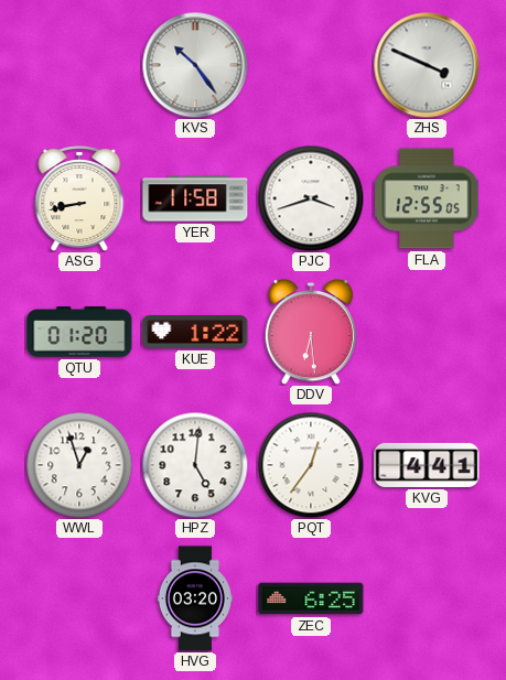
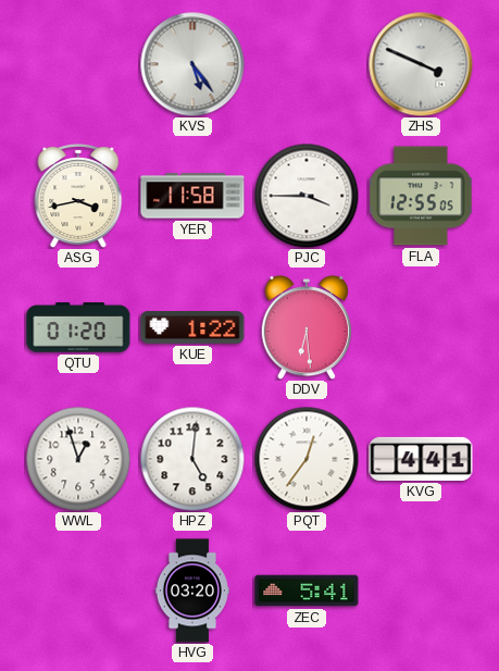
KVS: 10:24 -> 5:24
ASG: 8:43 -> 3:43
PJC: 3:42 -> 3:45
ZEC: 6:25 -> 5:41
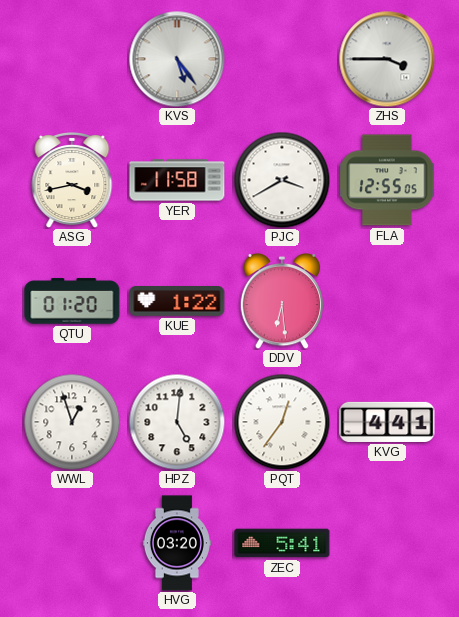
ZHS: 3:49 -> 3:45
PJC: 3:45 -> 3:40
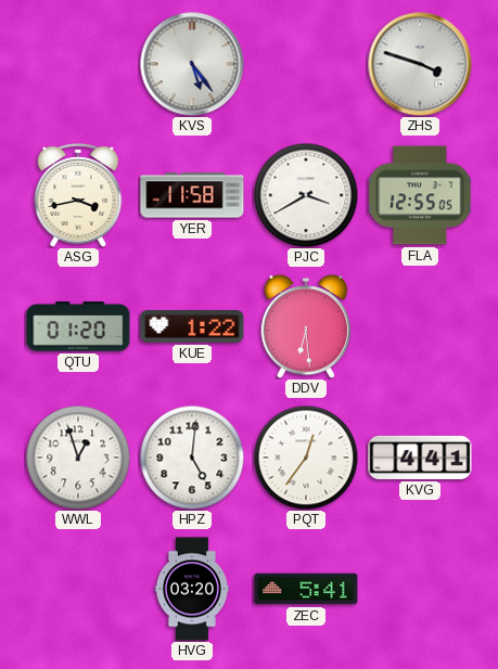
ZHS: 3:45 -> 3:48
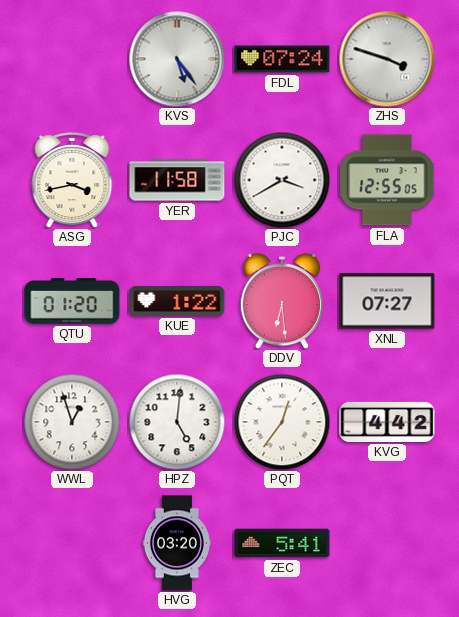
FDL: none -> 07:24
XNL: none -> 07:27
KVG: 4:41 -> 4:42
